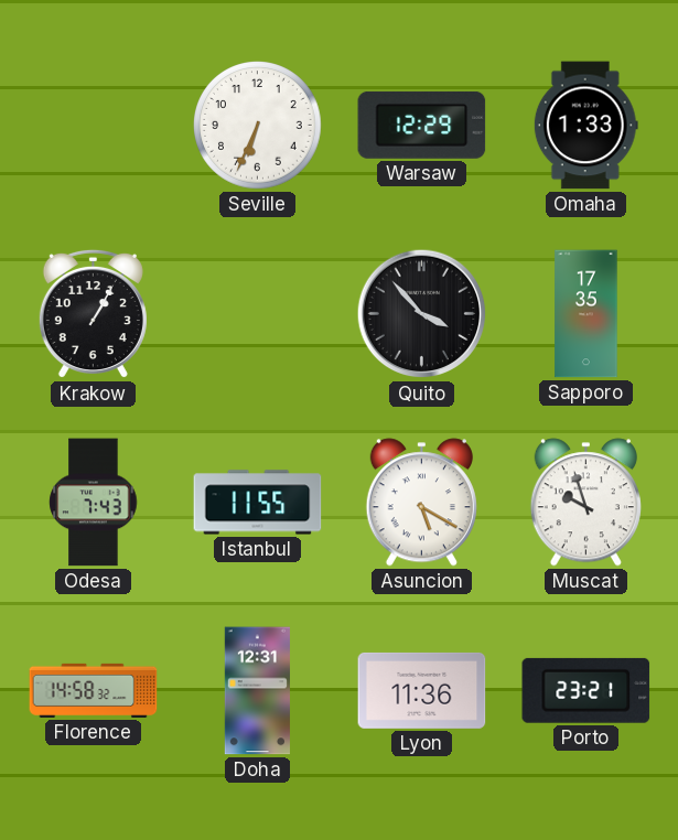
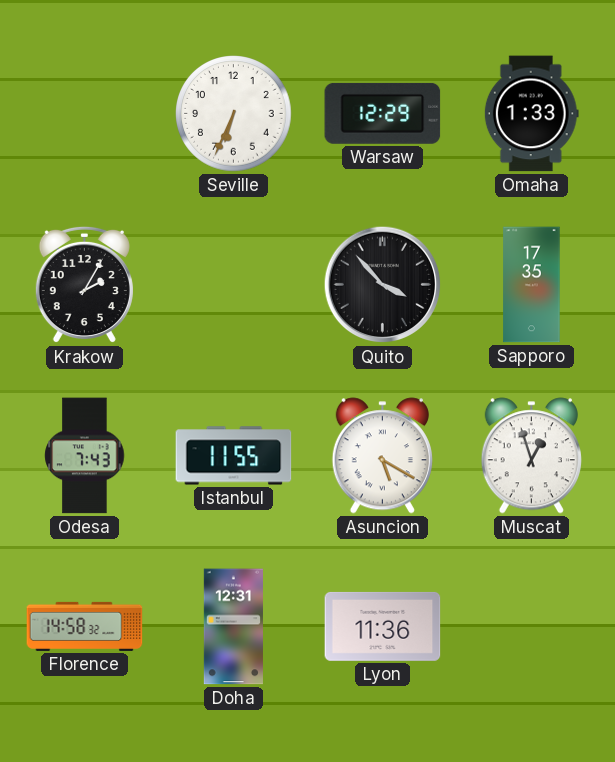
Krakow: 1:05 -> 2:05
Muscat: 9:57 -> 12:57
Porto: 23:21 -> none
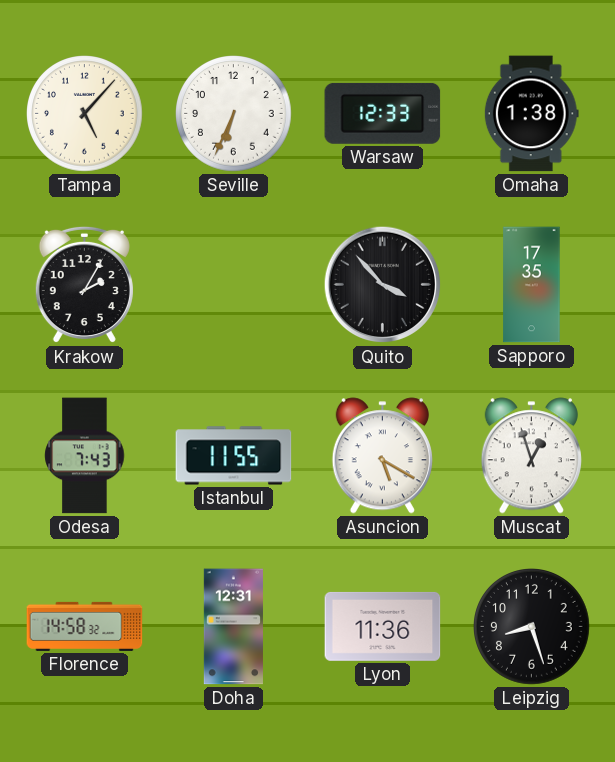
Tampa: none -> 5:07
Warsaw: 12:29 -> 12:33
Omaha: 1:33 -> 1:38
Leipzig: none -> 8:27
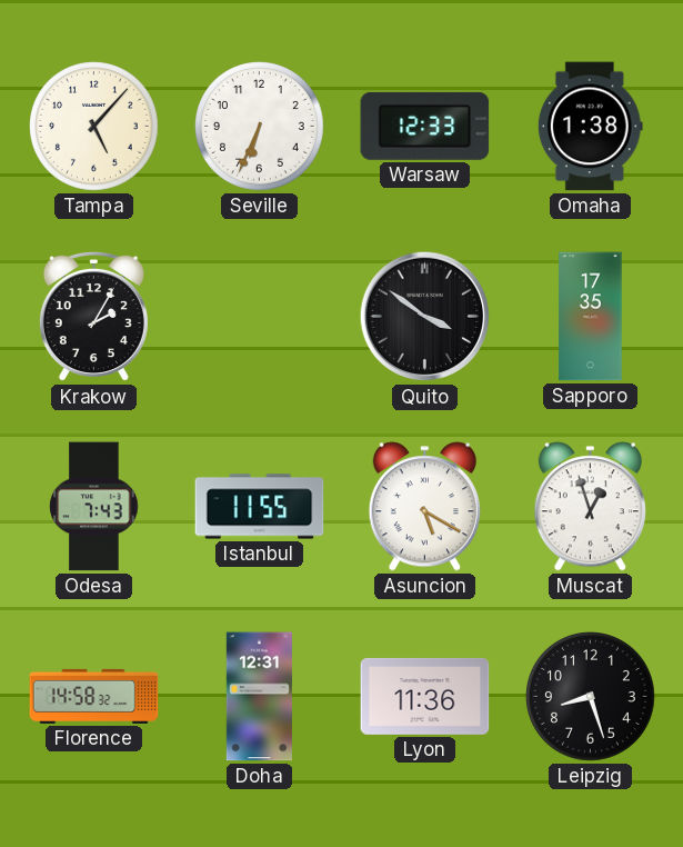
Quito: 3:53 -> 3:51
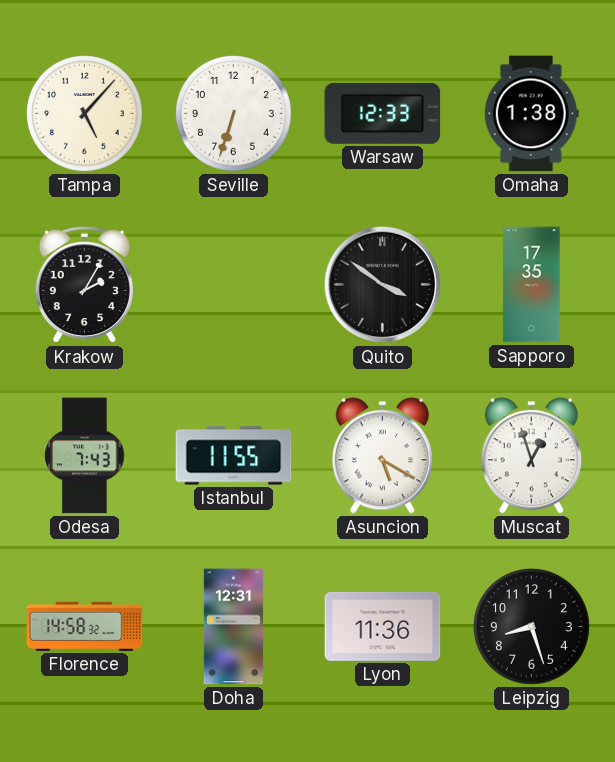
Seville: 6:34 -> 6:33
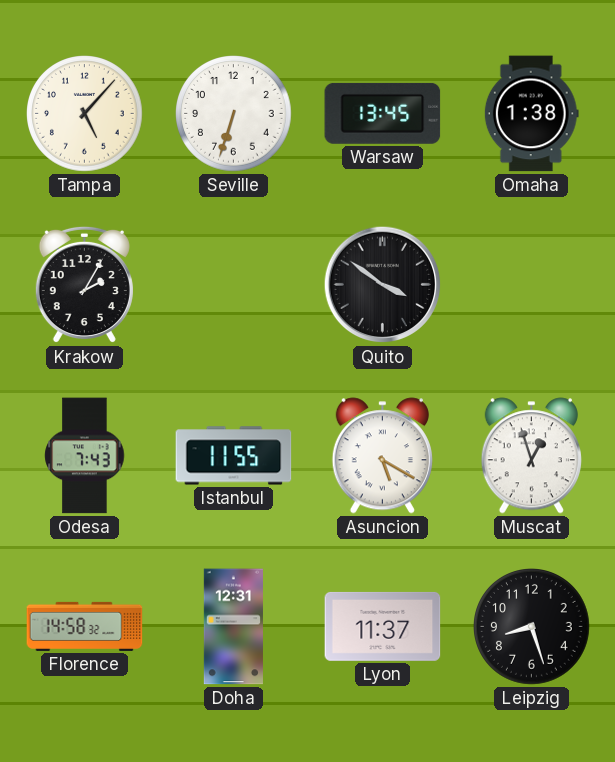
Warsaw: 12:33 -> 13:45
Sapporo: 17:35 -> none
Lyon: 11:36 -> 11:37
